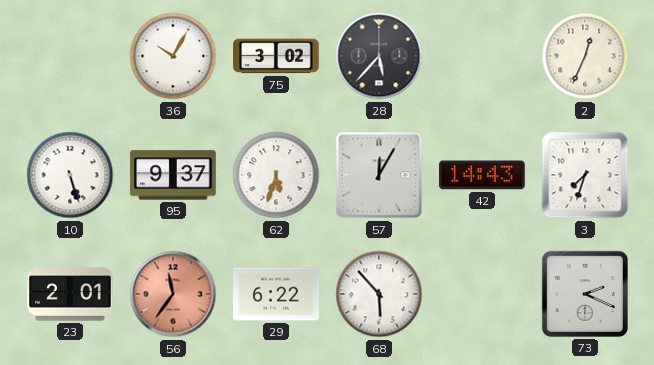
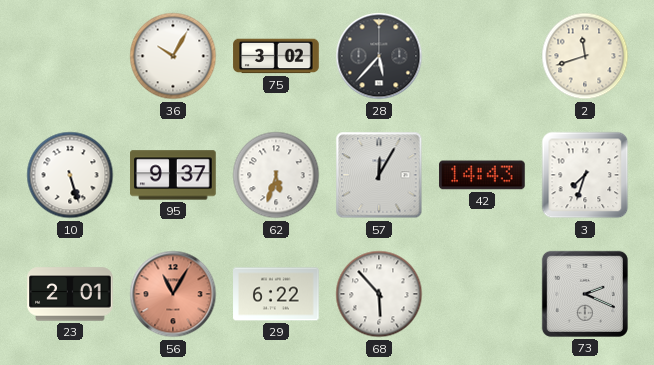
2: 12:34 -> 11:42
56: 11:36 -> 11:05
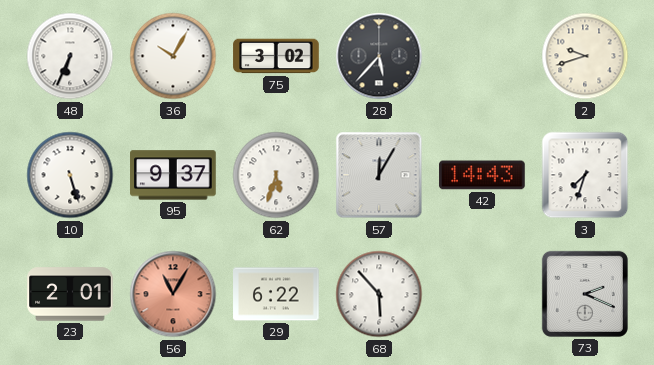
48: none -> 6:34
2: 11:42 -> 9:42
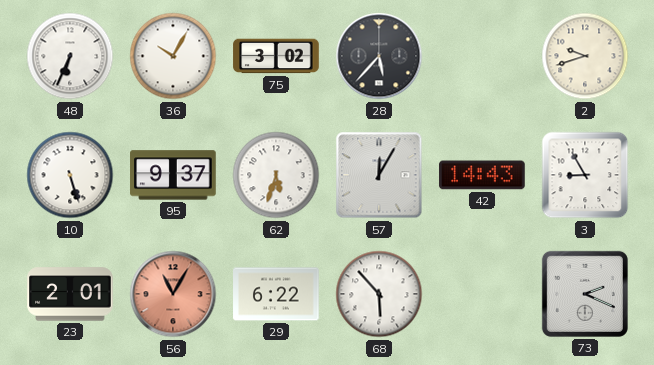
3: 7:33 -> 8:55
